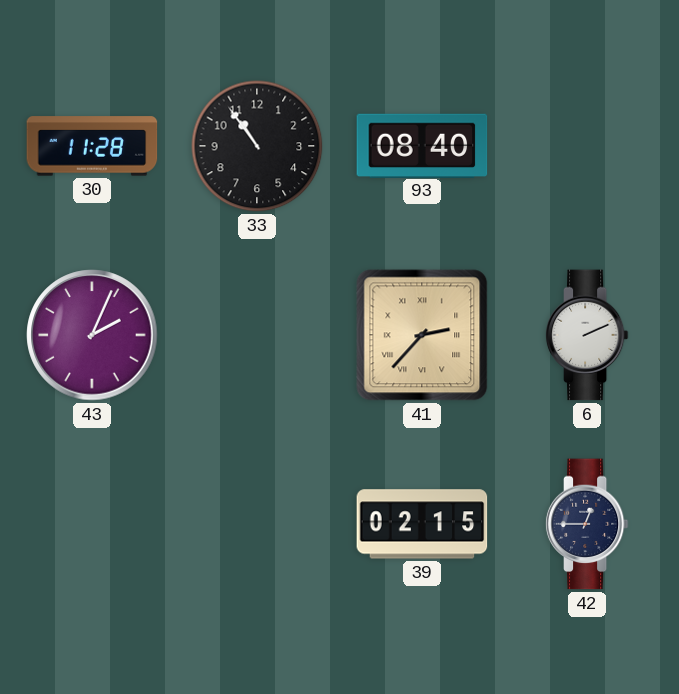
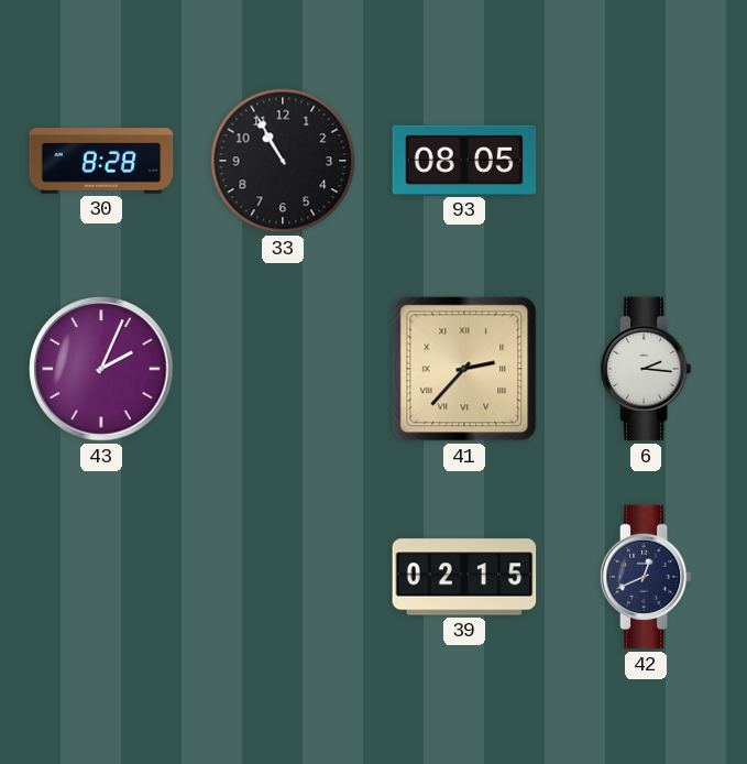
30: 11:28 -> 8:28
33: 10:54 -> 10:55
93: 08:40 -> 08:05
6: 2:11 -> 2:16
42: 12:45 -> 12:41
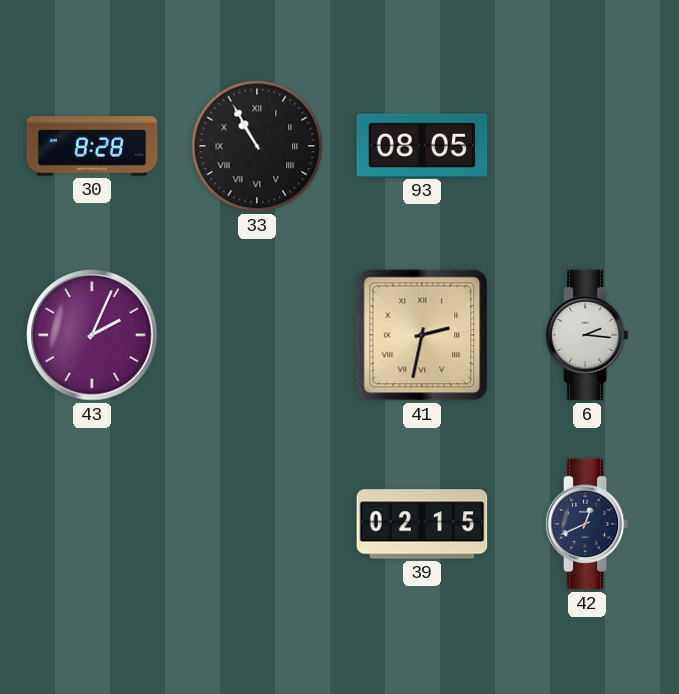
33 numerals: Arabic -> Roman
41: 2:37 -> 2:32
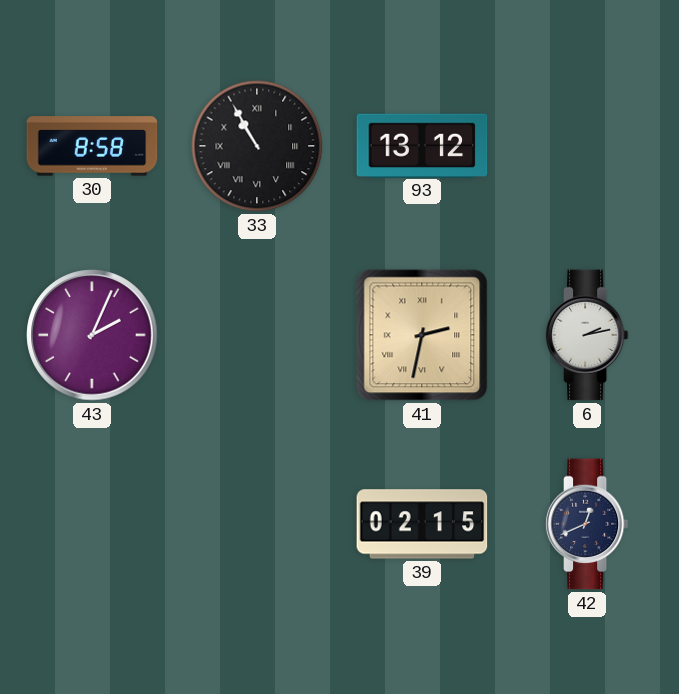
30: 8:28 -> 8:58
93: 08:05 -> 13:12
6: 2:16 -> 2:13
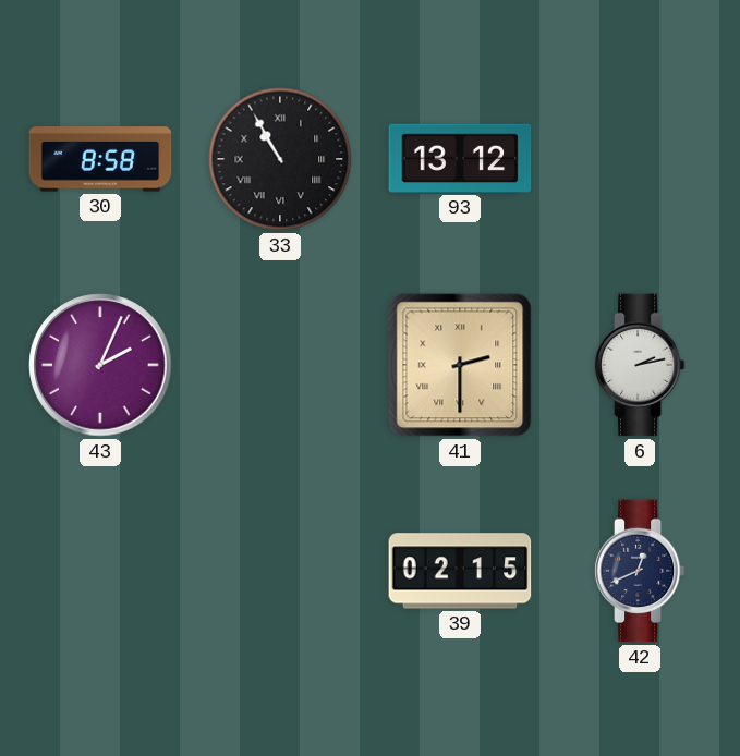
41: 2:32 -> 2:30
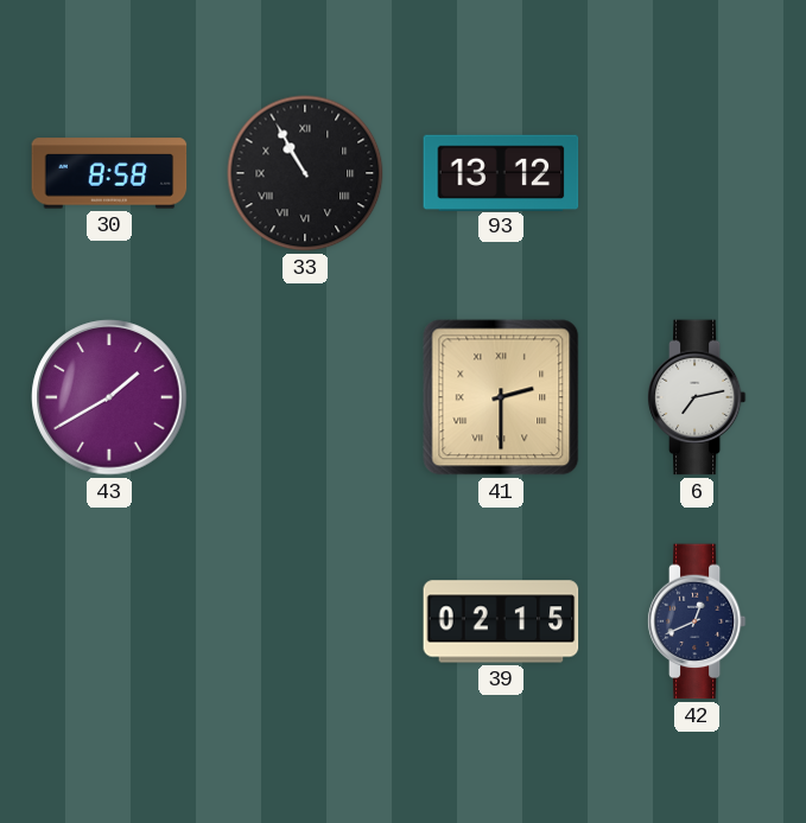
43: 2:04 -> 1:40
6: 2:13 -> 7:13
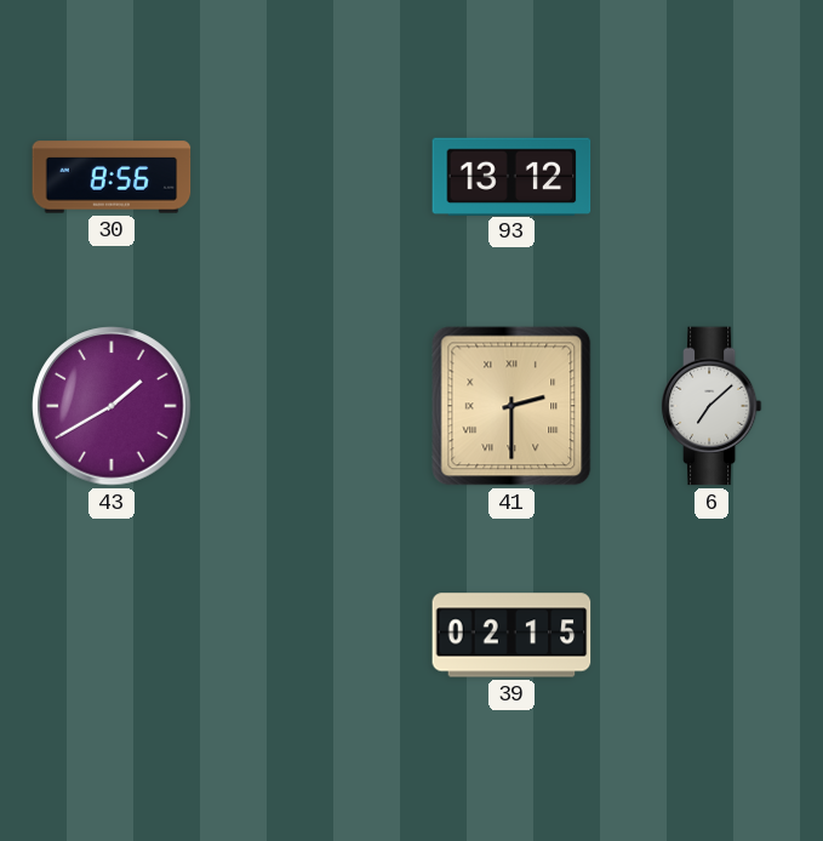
30: 8:58 -> 8:56
33: 10:55 -> none
6: 7:13 -> 7:08
42: 12:41 -> none
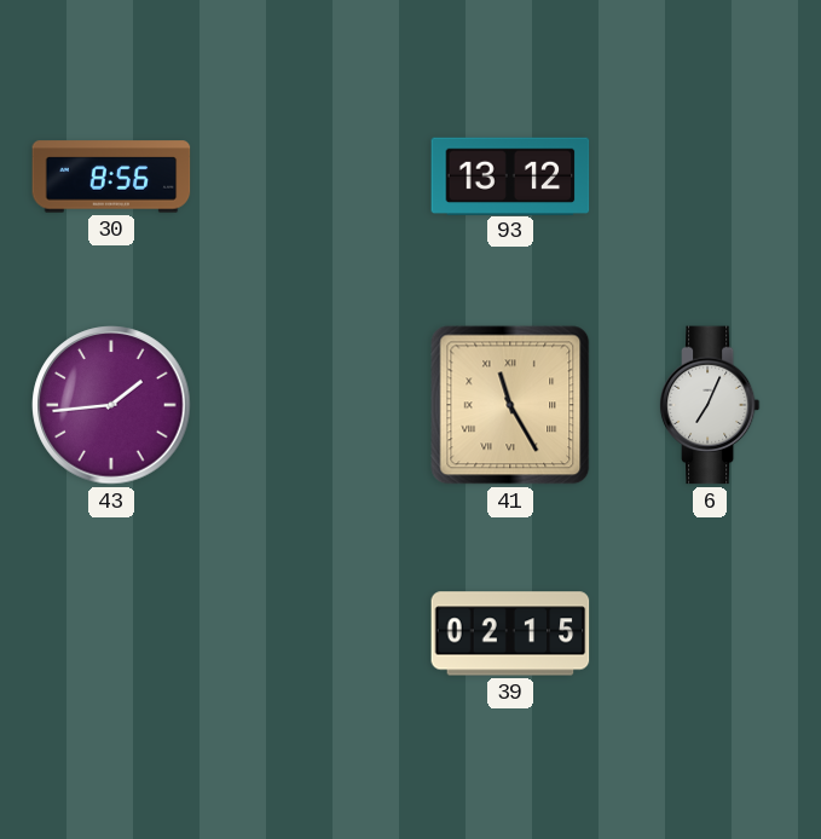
43: 1:40 -> 1:44
41: 2:30 -> 11:25
6: 7:08 -> 7:04
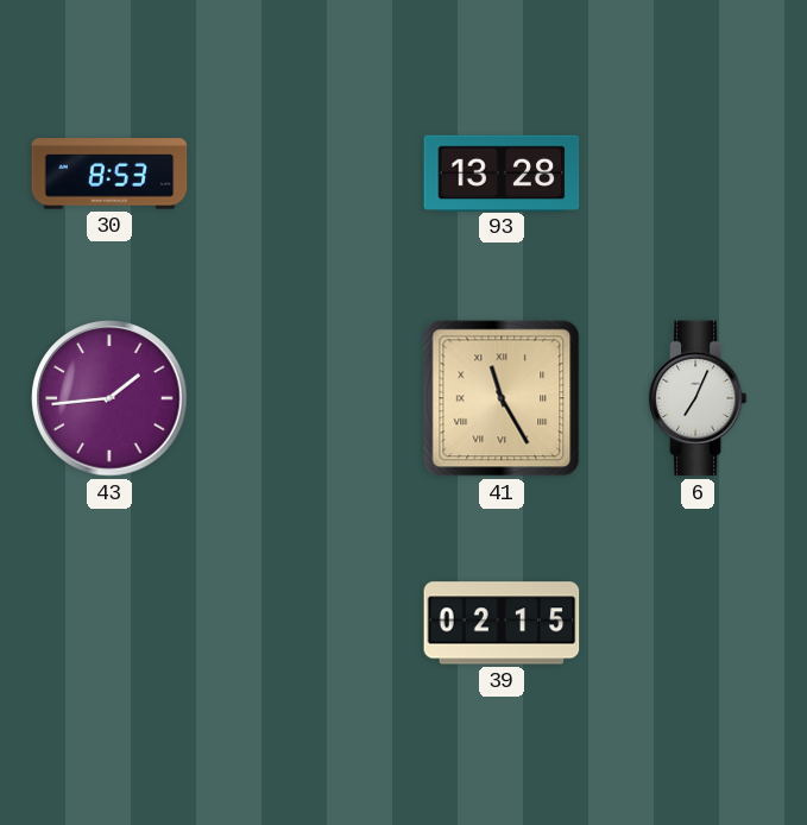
30: 8:56 -> 8:53
93: 13:12 -> 13:28
